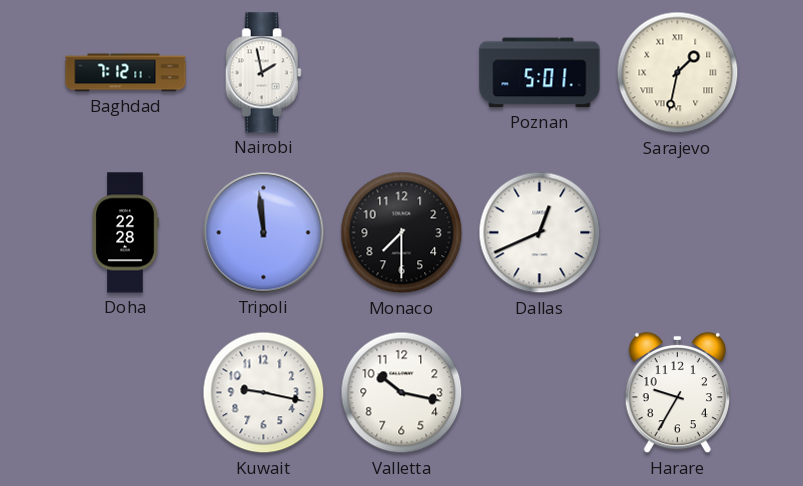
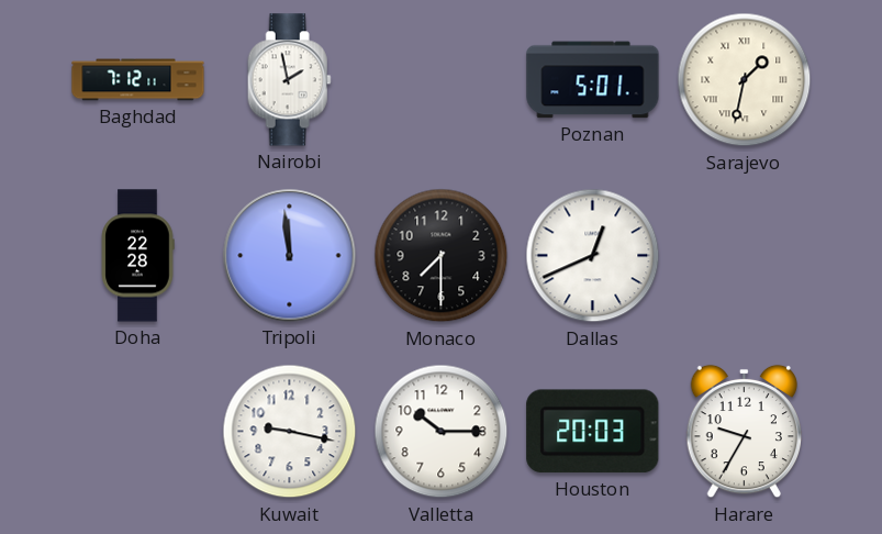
Valletta: 10:17 -> 10:15
Houston: none -> 20:03
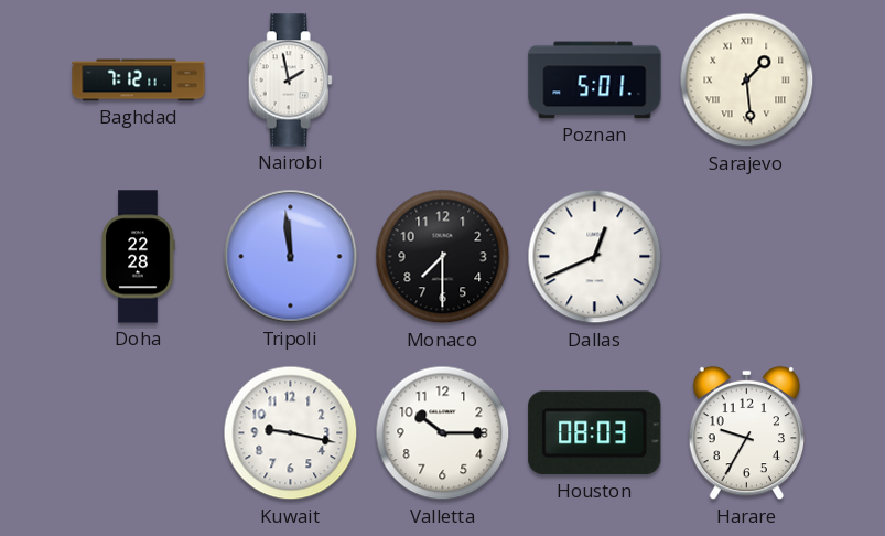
Sarajevo: 1:32 -> 1:29
Houston: 20:03 -> 08:03
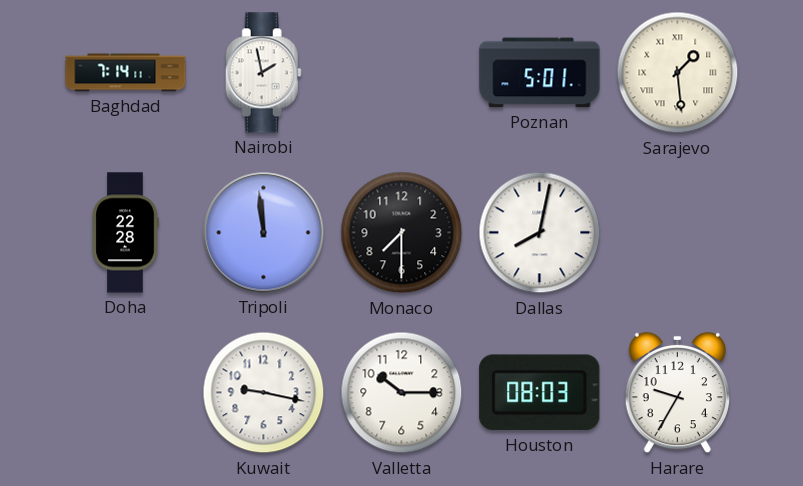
Baghdad: 7:12 -> 7:14
Dallas: 12:41 -> 8:02
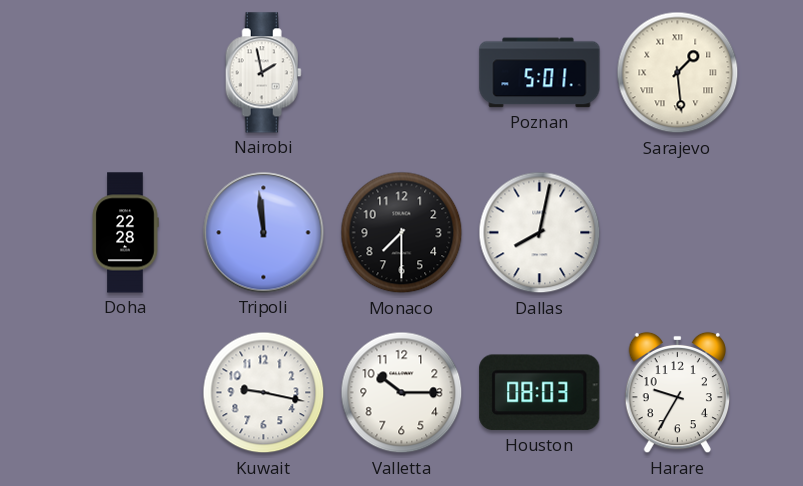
Baghdad: 7:14 -> none
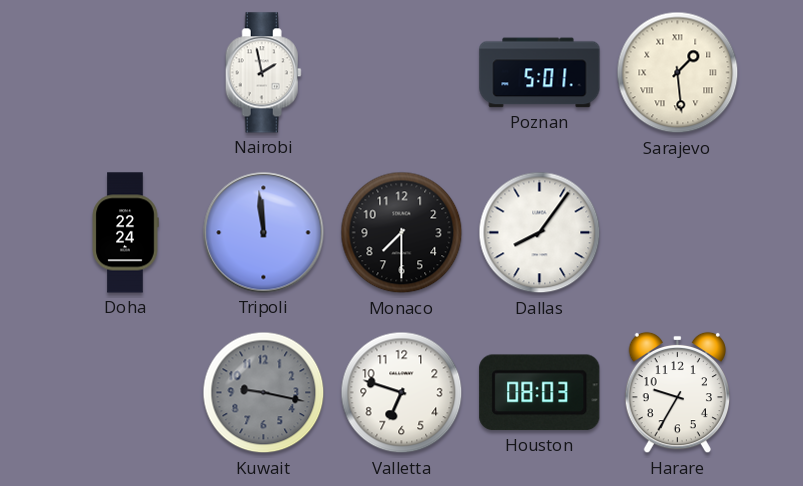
Doha: 22:28 -> 22:24
Dallas: 8:02 -> 8:06
Kuwait dial: white -> grey
Valletta: 10:15 -> 6:48
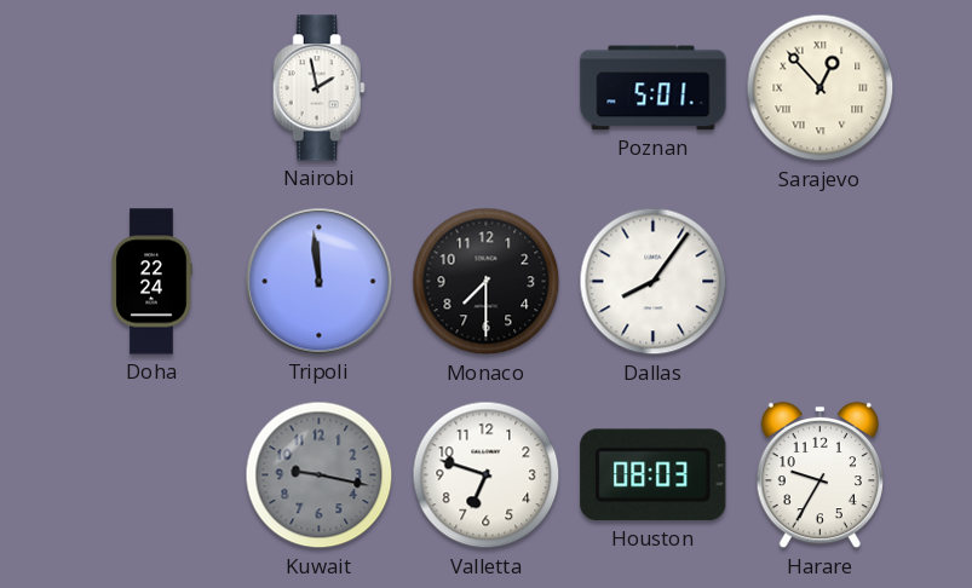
Sarajevo: 1:29 -> 12:53
